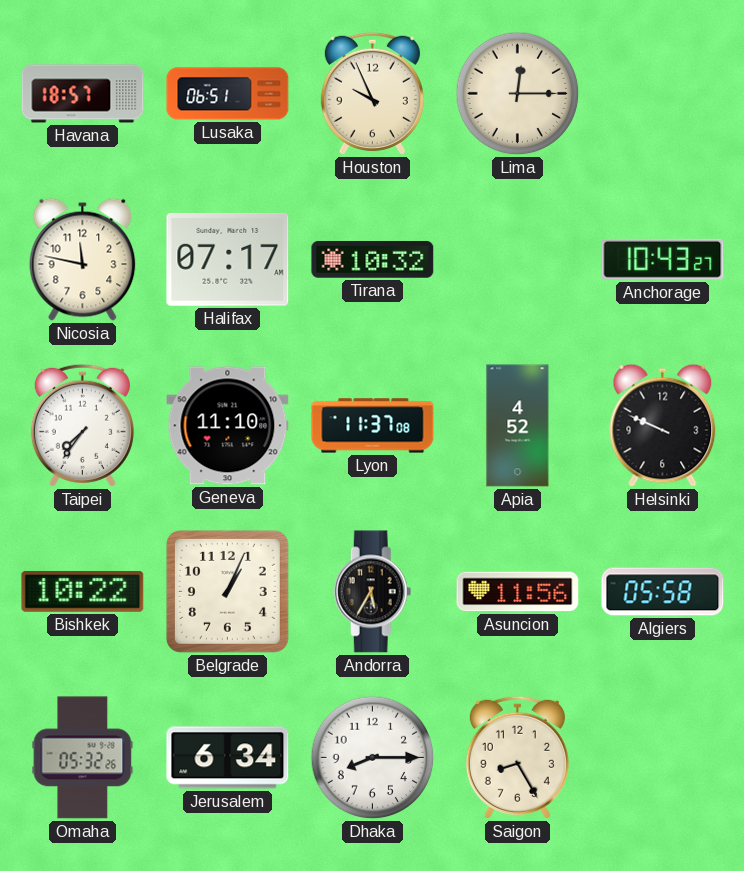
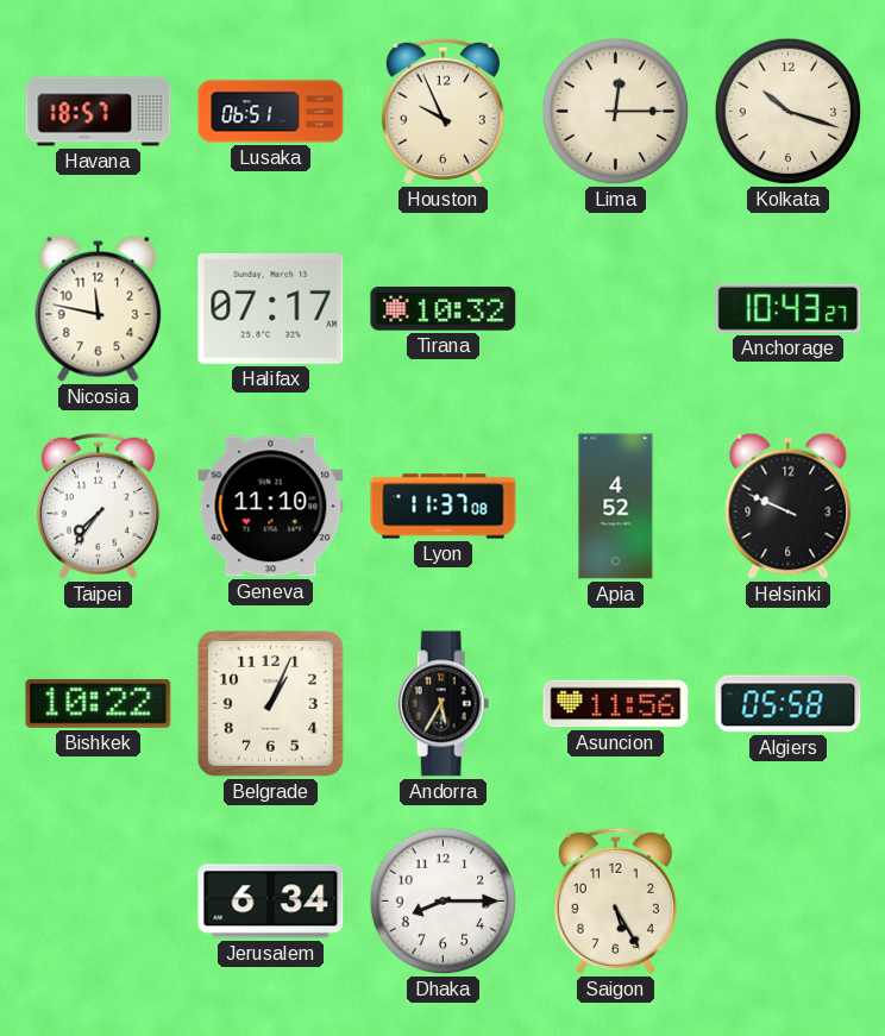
Kolkata: none -> 10:18
Omaha: 05:32 -> none
Saigon: 8:25 -> 5:25
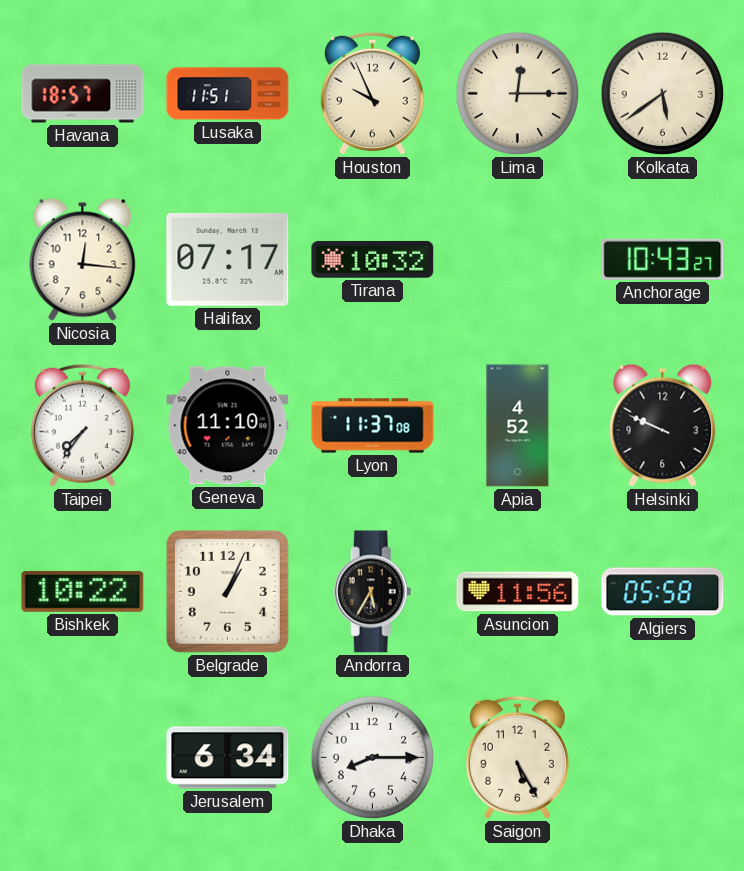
Lusaka: 06:51 -> 11:51
Kolkata: 10:18 -> 5:39
Nicosia: 11:47 -> 12:16
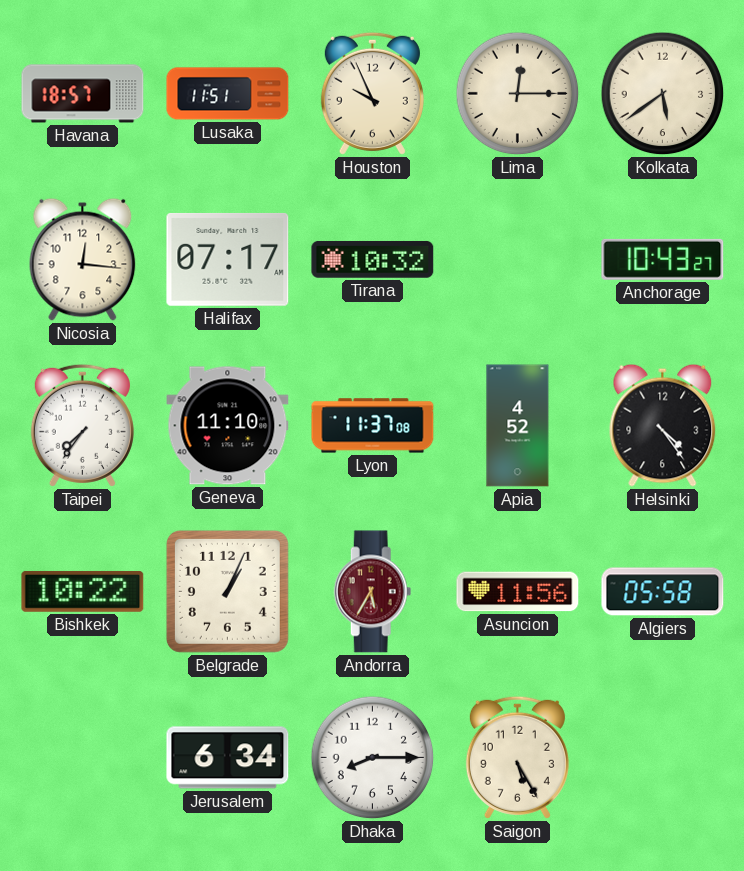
Helsinki: 9:49 -> 4:24
Andorra dial: black -> burgundy
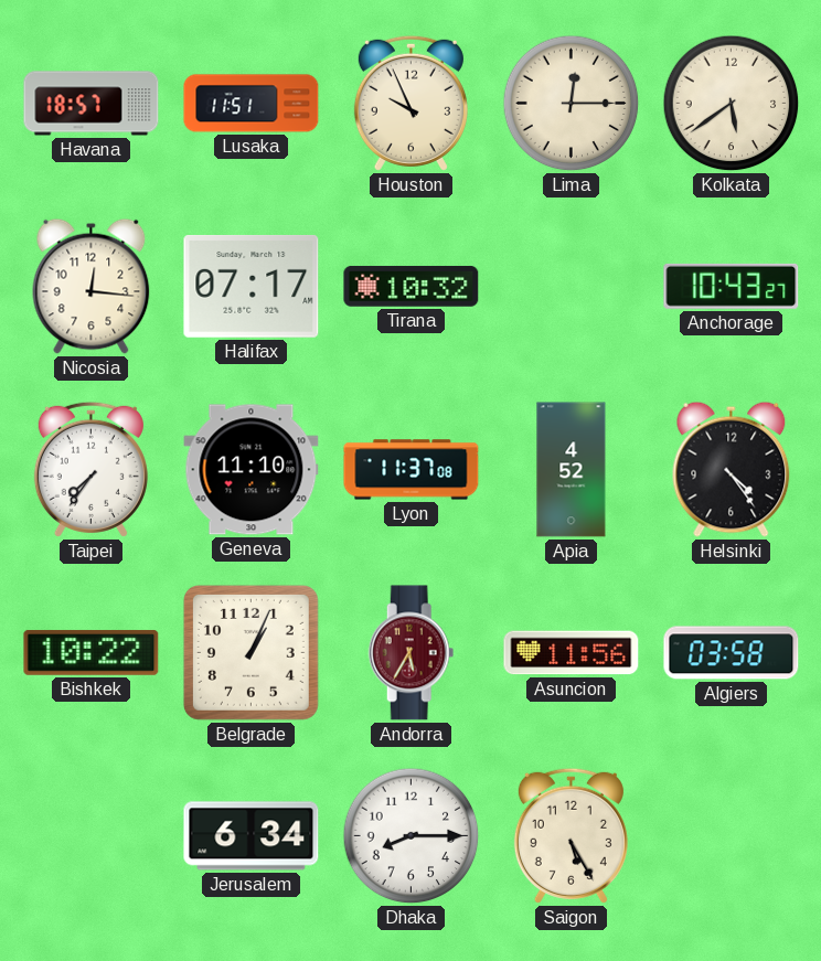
Algiers: 05:58 -> 03:58
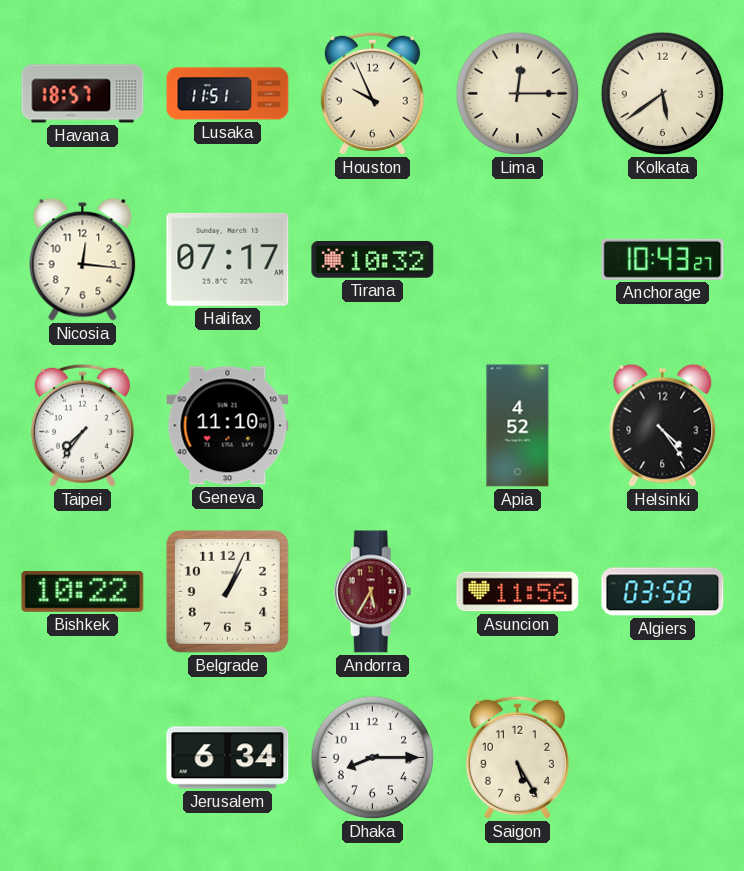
Lyon: 11:37 -> none
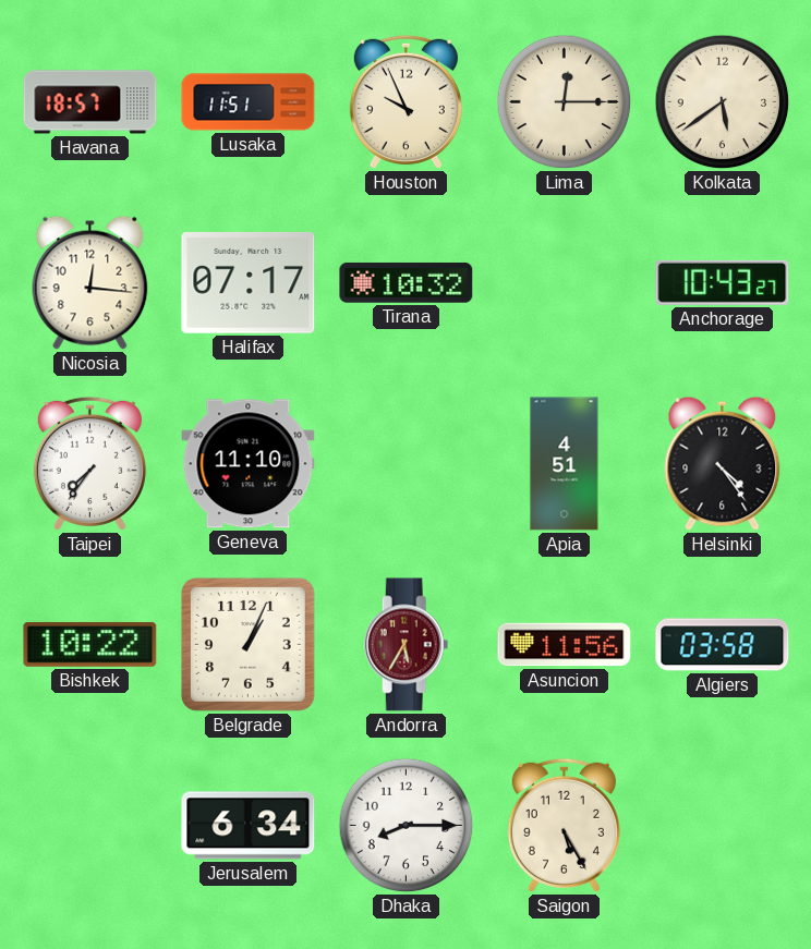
Apia: 4:52 -> 4:51
